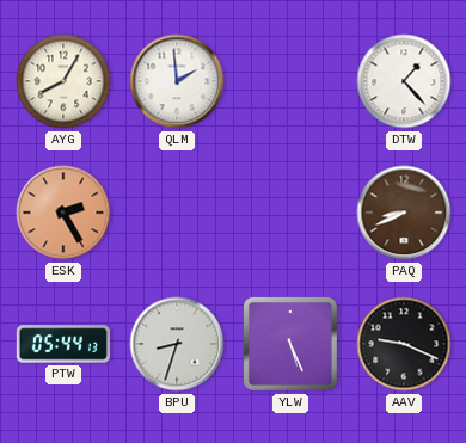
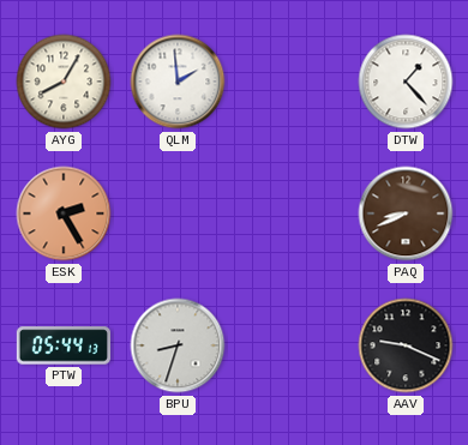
YLW: 5:26 -> none
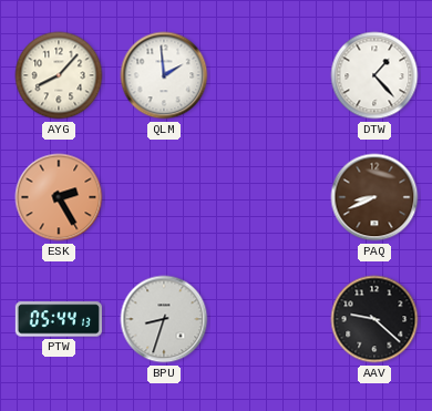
AYG: 8:05 -> 8:07
AAV: 9:19 -> 9:22
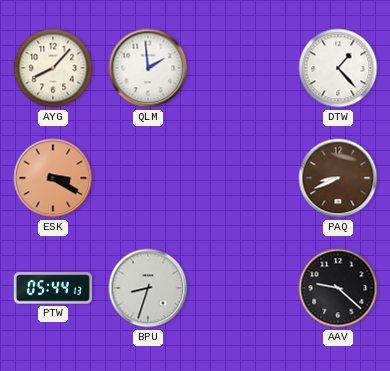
ESK: 2:25 -> 3:20
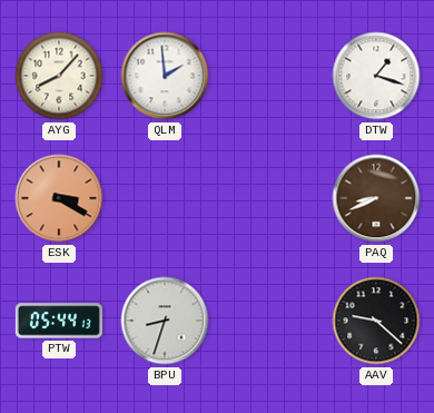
DTW: 1:23 -> 1:18
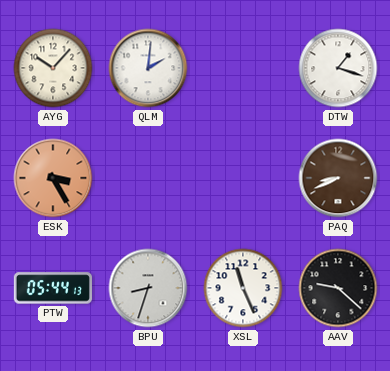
AYG: 8:07 -> 10:07
QLM: 1:59 -> 2:01
ESK: 3:20 -> 3:25
XSL: none -> 11:26
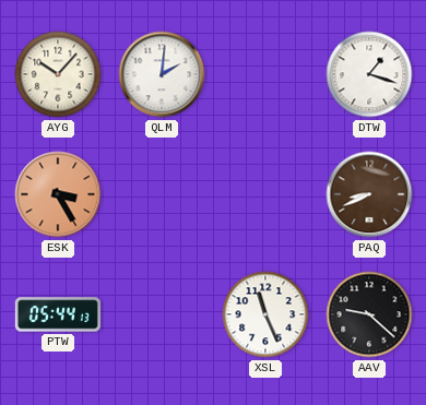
BPU: 8:33 -> none
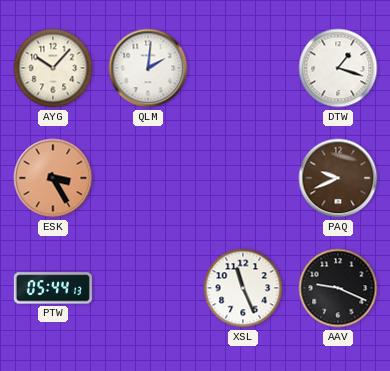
PAQ: 8:41 -> 9:41
AAV: 9:22 -> 9:19
